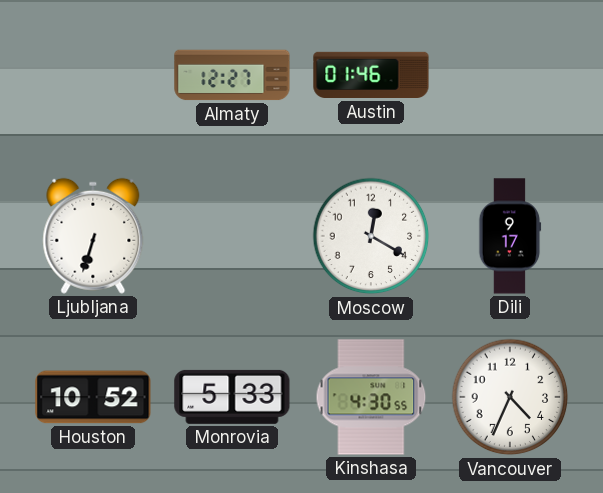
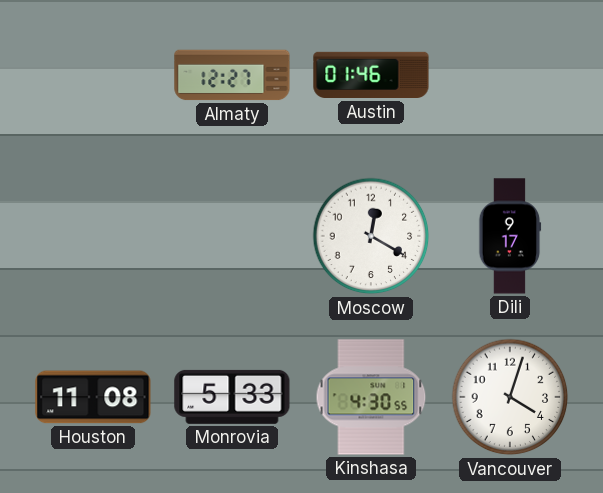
Ljubljana: 6:33 -> none
Houston: 10:52 -> 11:08
Vancouver: 4:34 -> 4:03
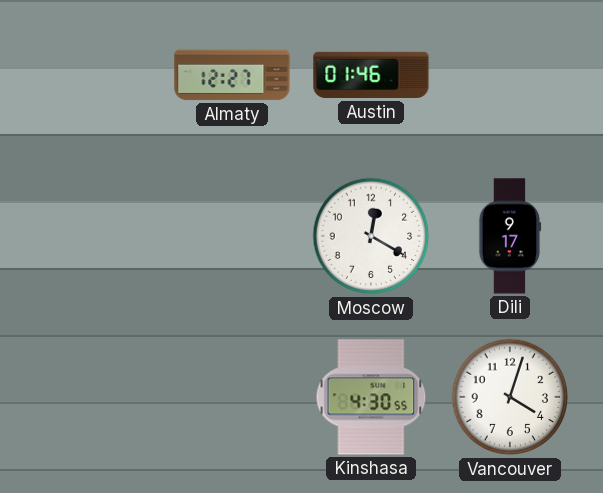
Houston: 11:08 -> none
Monrovia: 5:33 -> none
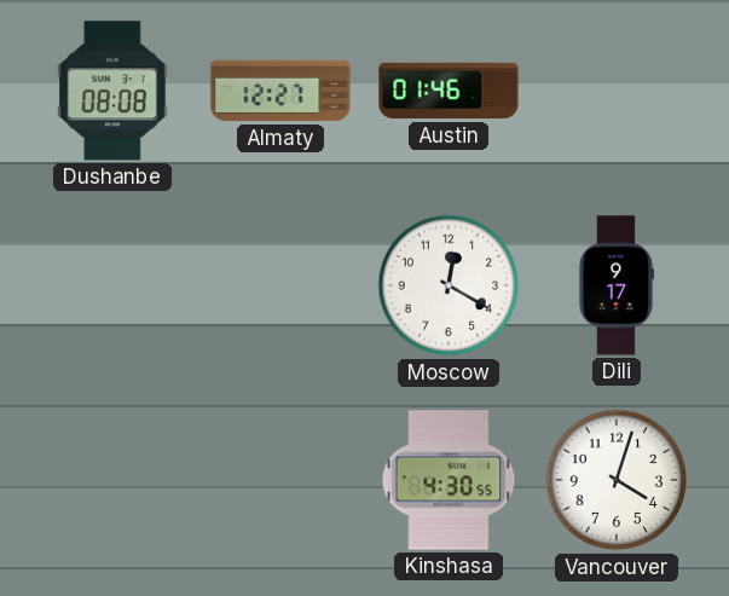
Dushanbe: none -> 08:08
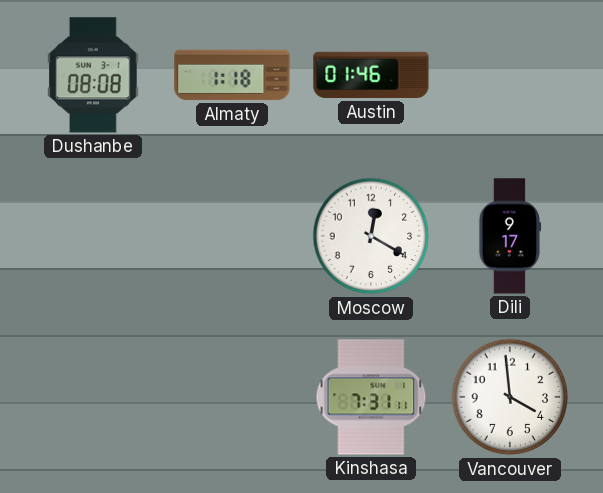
Almaty: 12:27 -> 1:18
Kinshasa: 4:30 -> 7:31
Vancouver: 4:03 -> 3:59
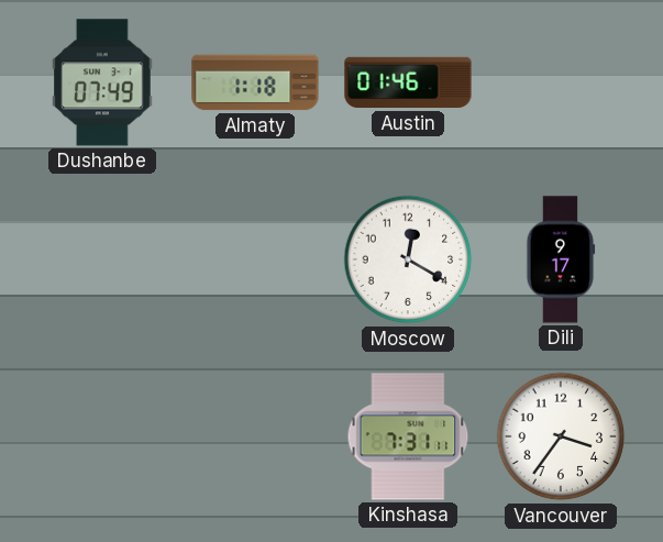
Dushanbe: 08:08 -> 07:49
Vancouver: 3:59 -> 3:36
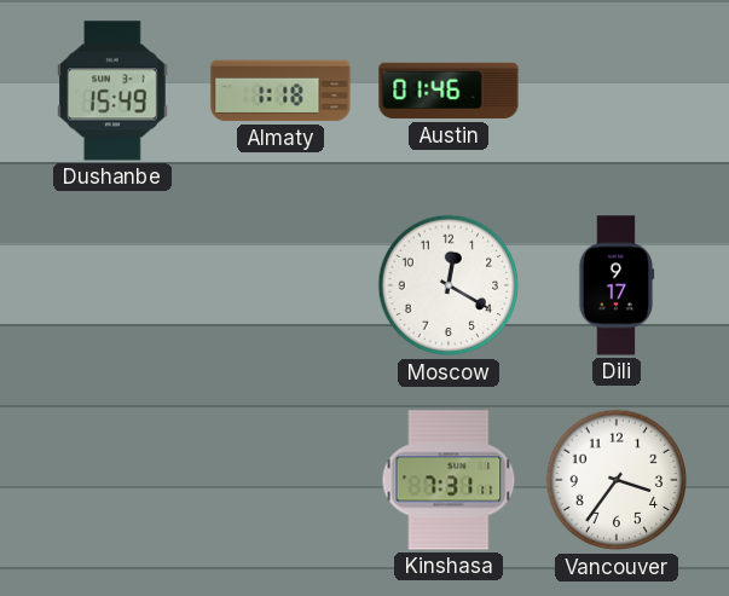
Dushanbe: 07:49 -> 15:49
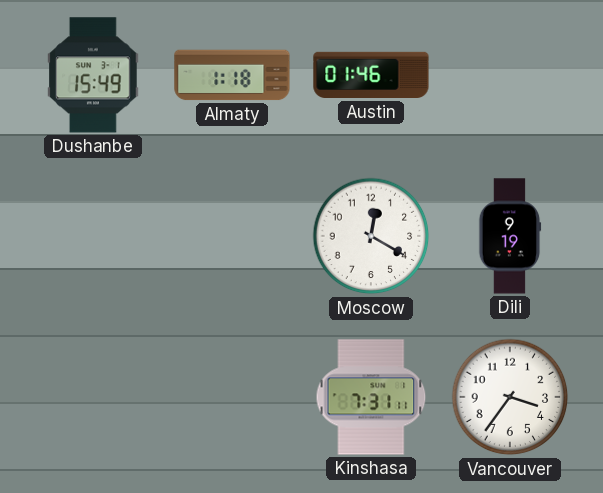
Dili: 9:17 -> 9:19
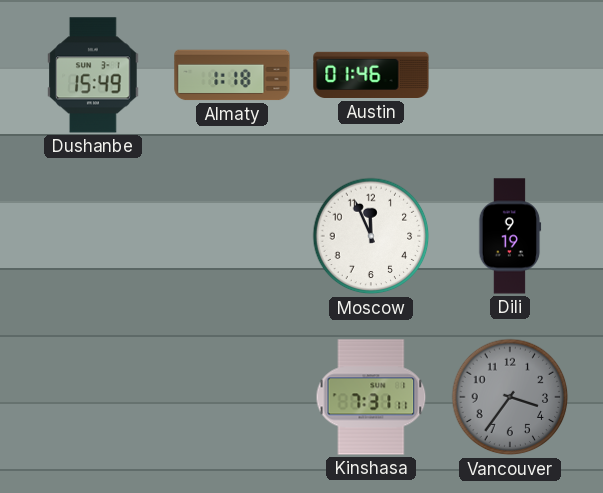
Moscow: 12:20 -> 11:56
Vancouver dial: white -> grey
